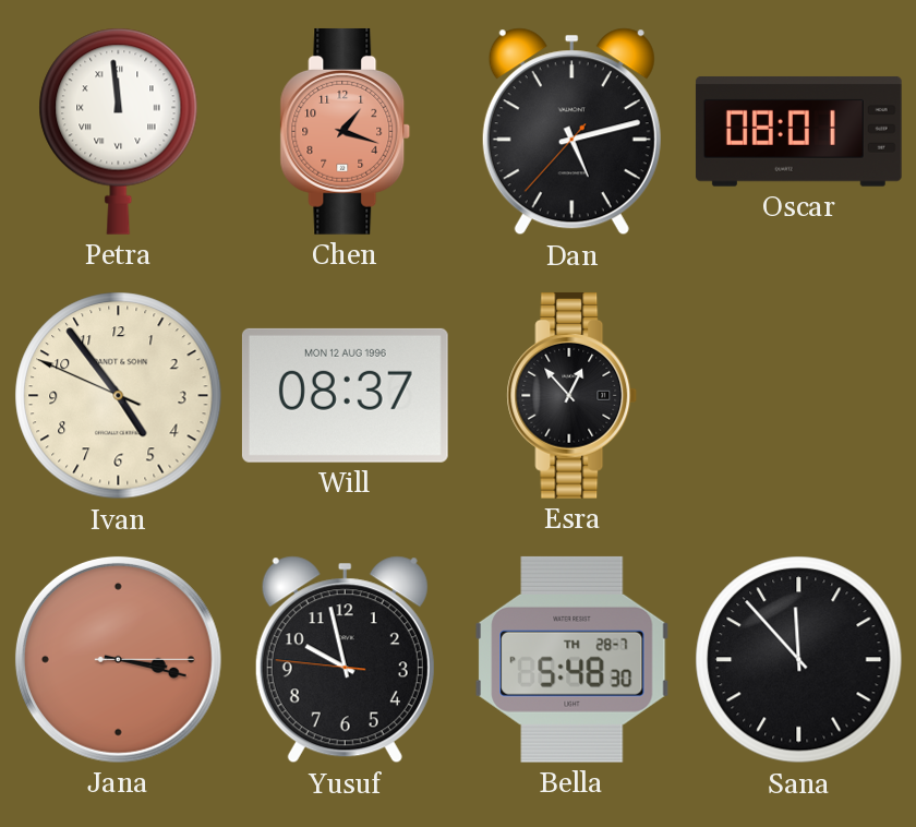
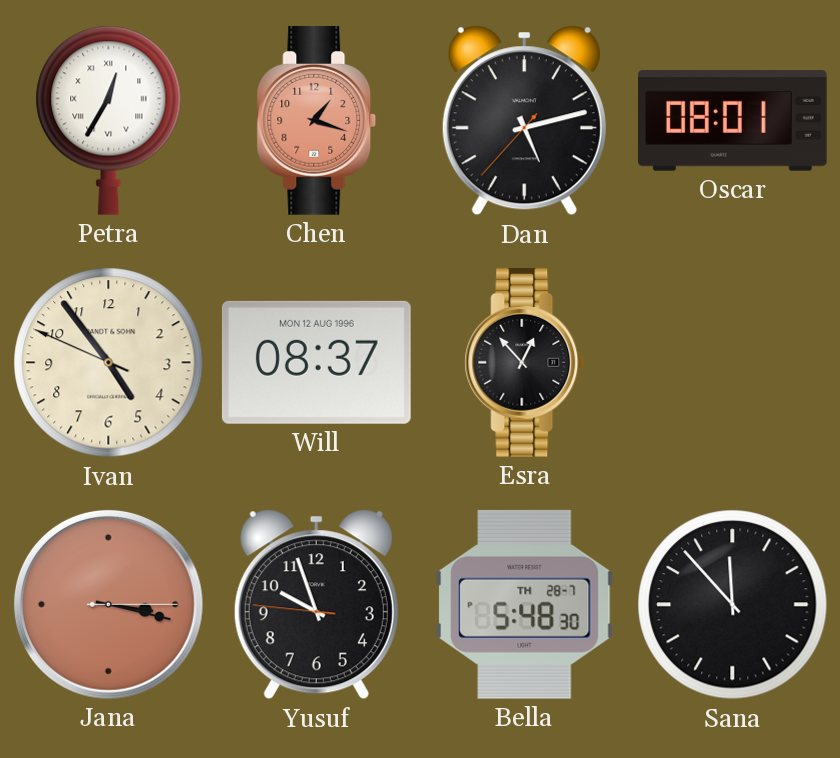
Petra: 11:59 -> 12:35
Yusuf: 9:57 -> 9:56
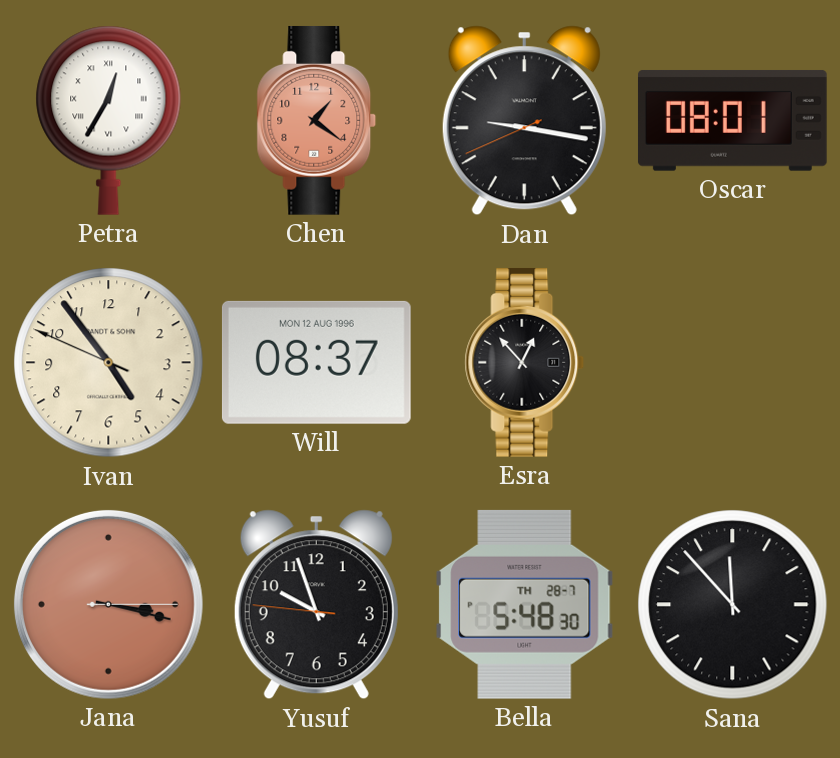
Chen: 1:18 -> 1:21
Dan: 5:12 -> 9:16
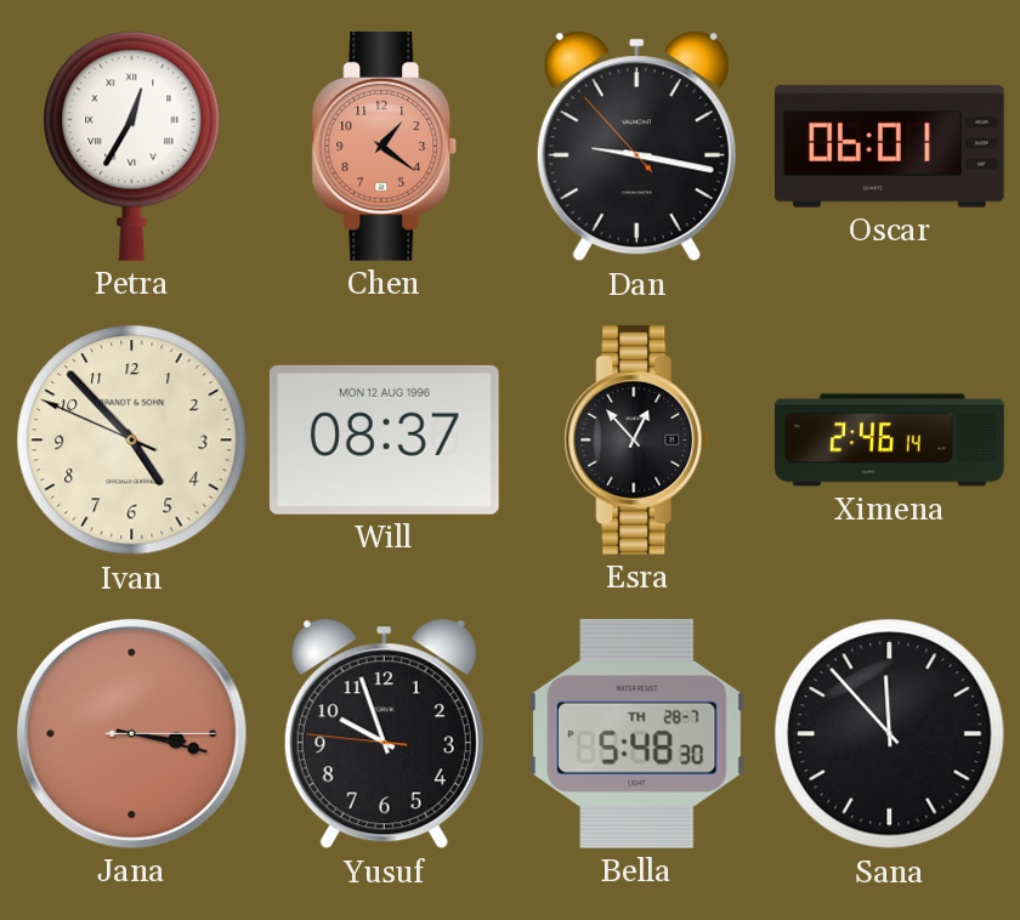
Dan: 9:16:41 -> 9:16:53
Oscar: 08:01 -> 06:01
Ivan: 4:53 -> 4:52
Ximena: none -> 2:46
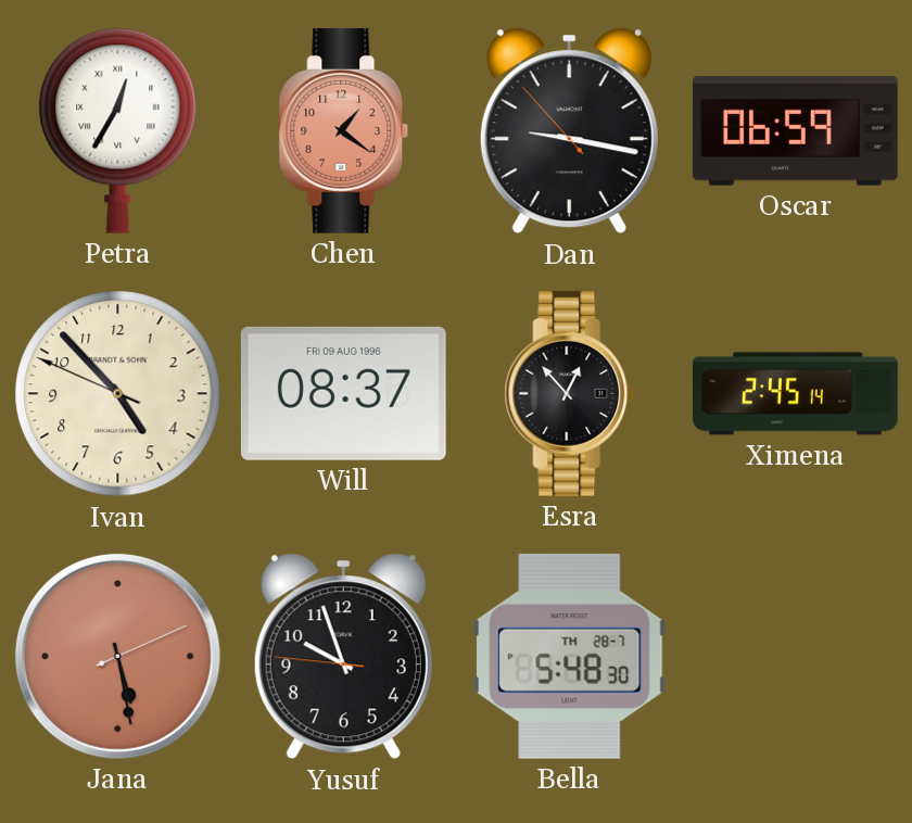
Oscar: 06:01 -> 06:59
Will date: MON 12 AUG 1996 -> FRI 09 AUG 1996
Ximena: 2:46 -> 2:45
Jana: 3:17 -> 5:28
Sana: 11:53 -> none
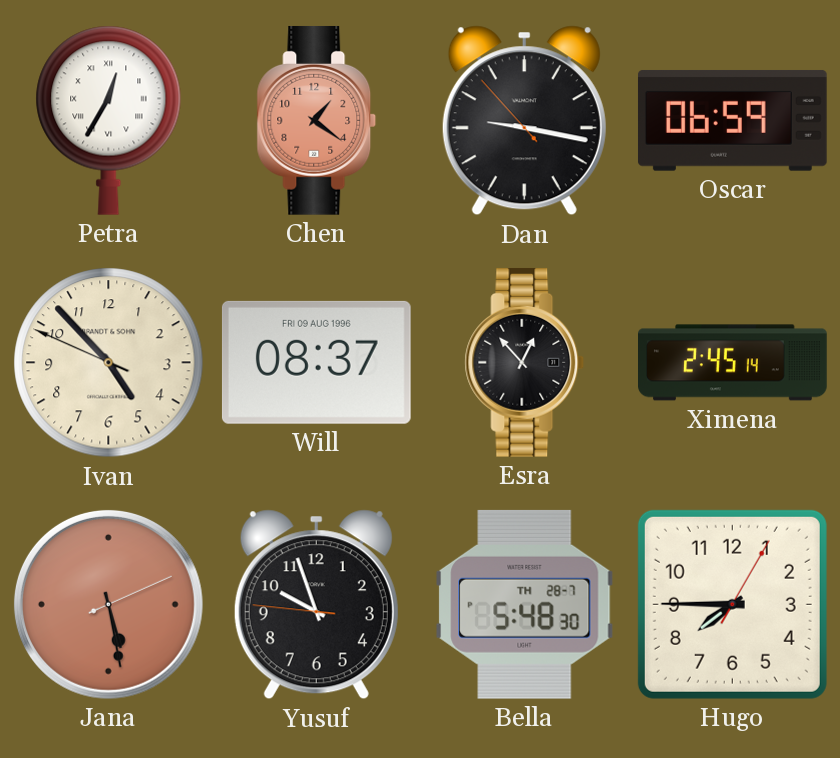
Hugo: none -> 7:45
